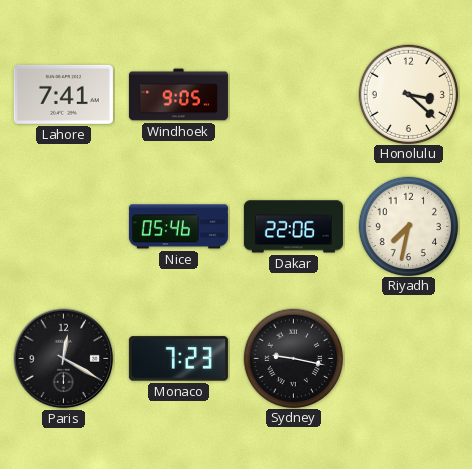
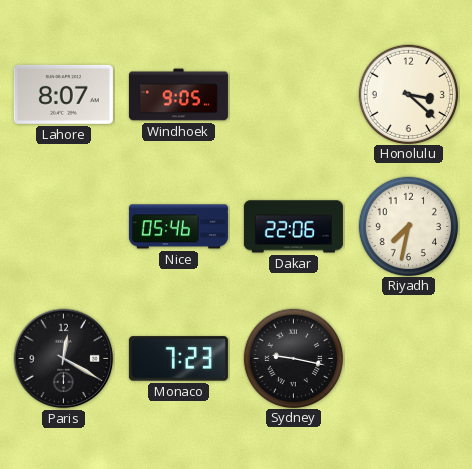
Lahore: 7:41 -> 8:07
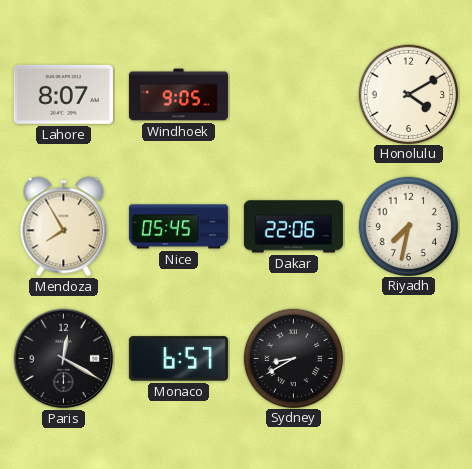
Honolulu: 3:22 -> 4:10
Mendoza: none -> 7:55
Nice: 05:46 -> 05:45
Monaco: 7:23 -> 6:57
Sydney: 9:17 -> 8:40
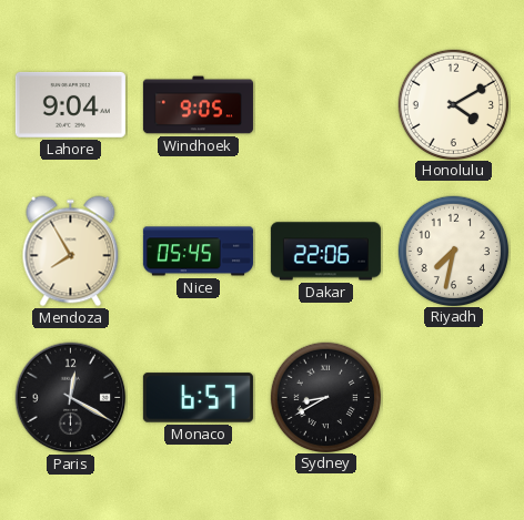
Lahore: 8:07 -> 9:04
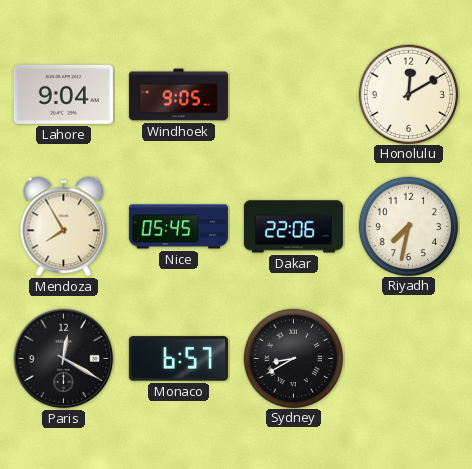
Honolulu: 4:10 -> 12:10
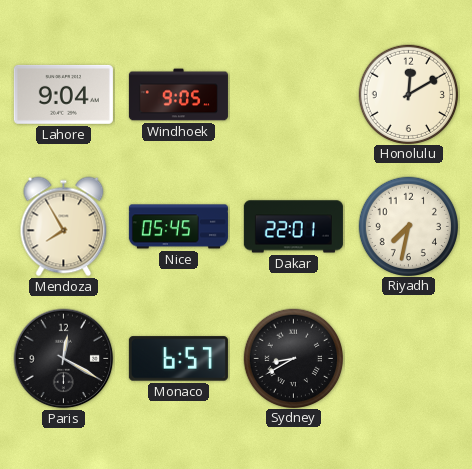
Dakar: 22:06 -> 22:01
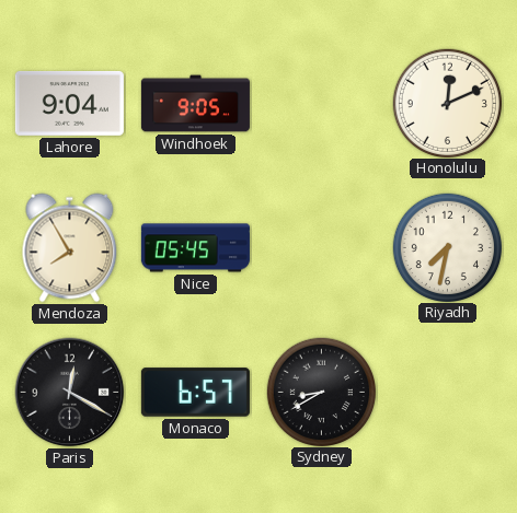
Honolulu: 12:10 -> 12:11
Dakar: 22:01 -> none
